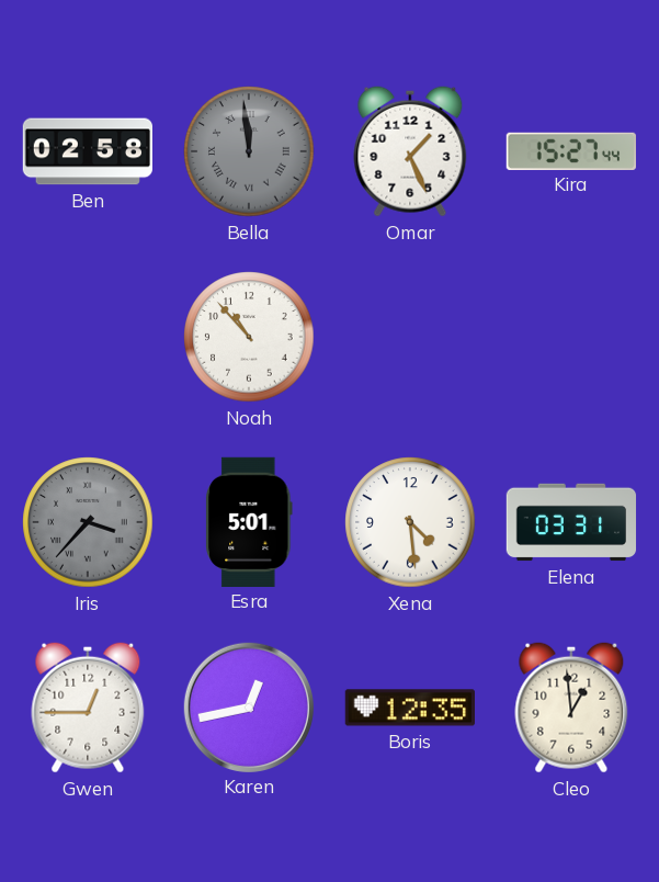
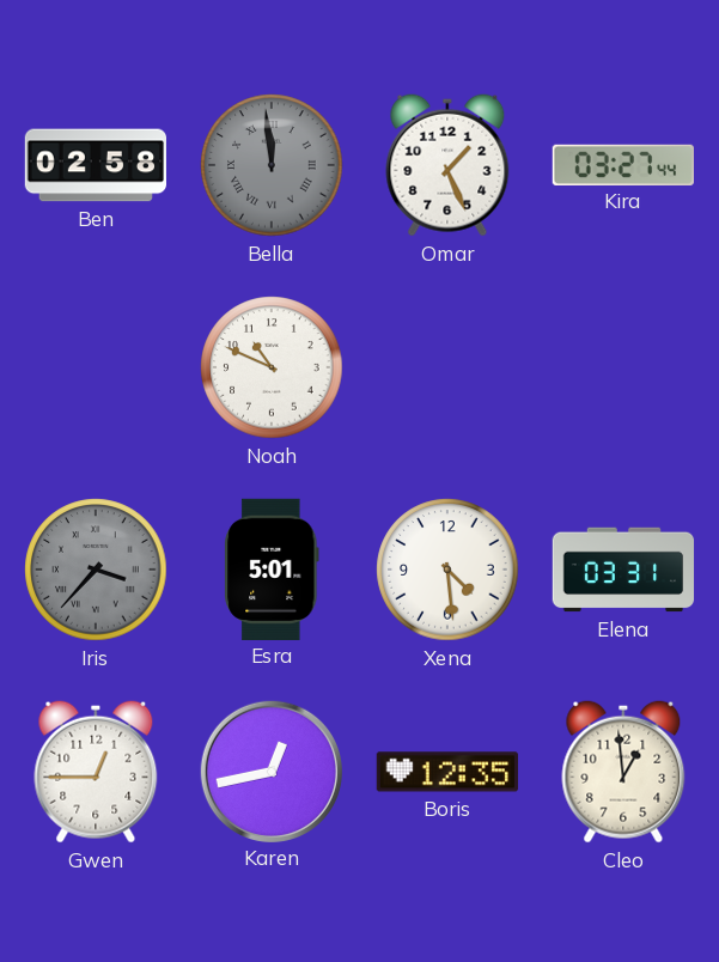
Kira: 15:27 -> 03:27
Noah: 10:53 -> 10:49
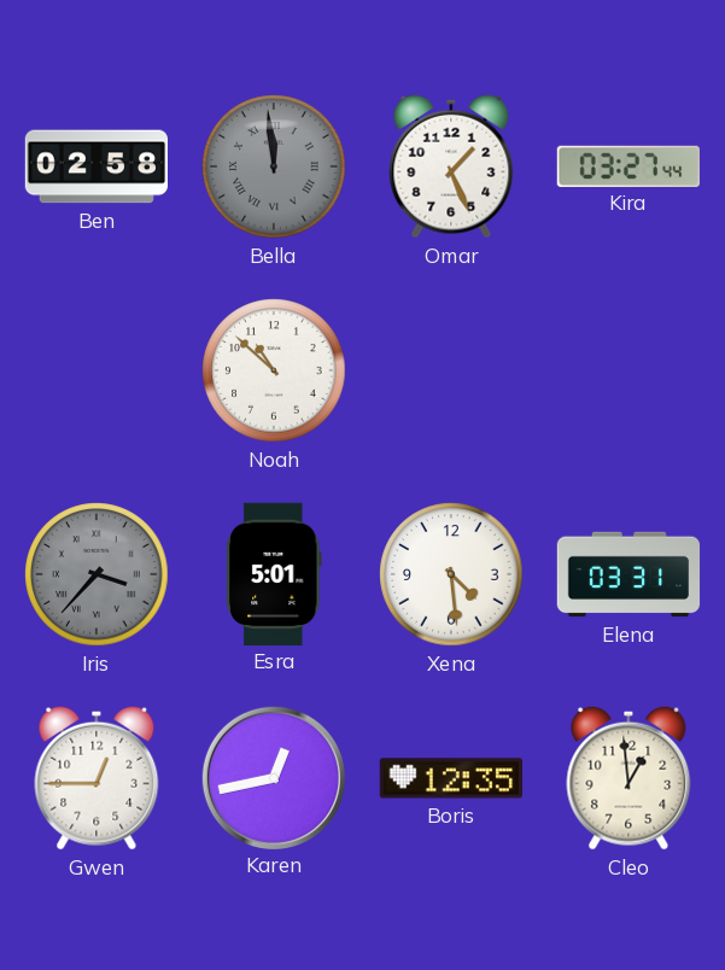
Noah: 10:49 -> 10:52
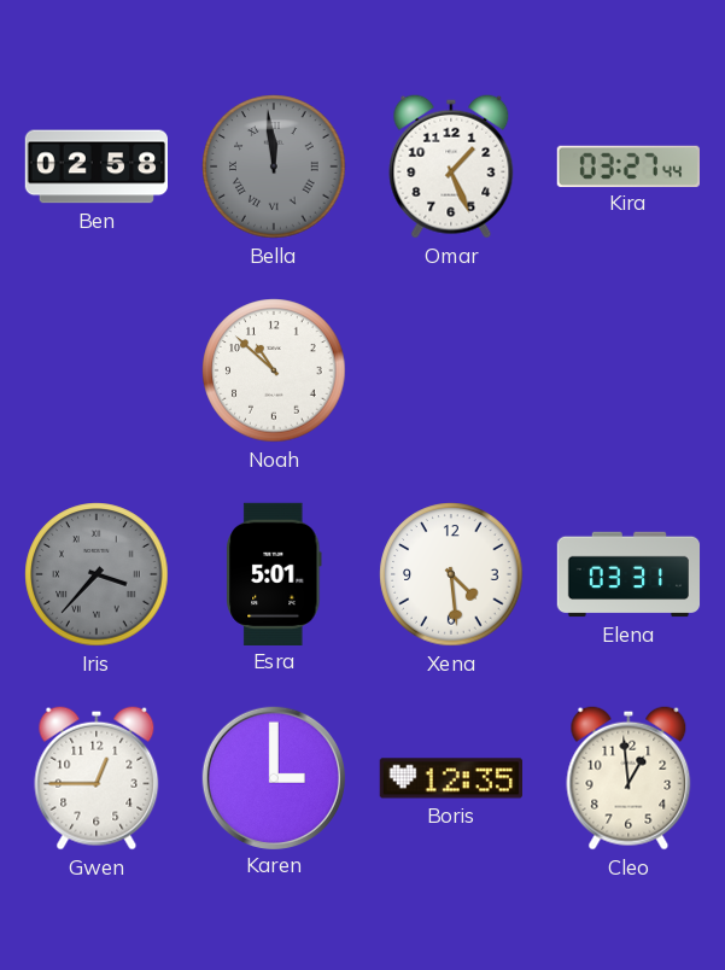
Karen: 12:43 -> 3:00
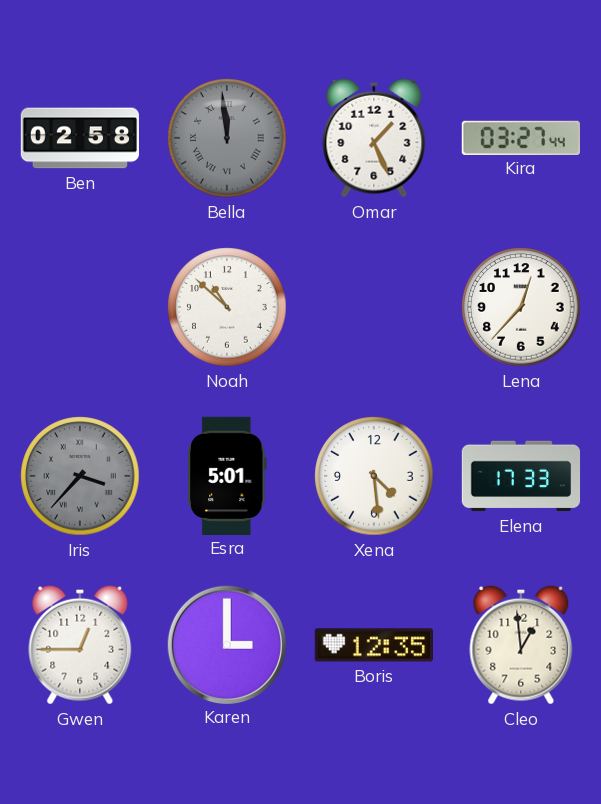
Lena: none -> 12:37
Elena: 03:31 -> 17:33
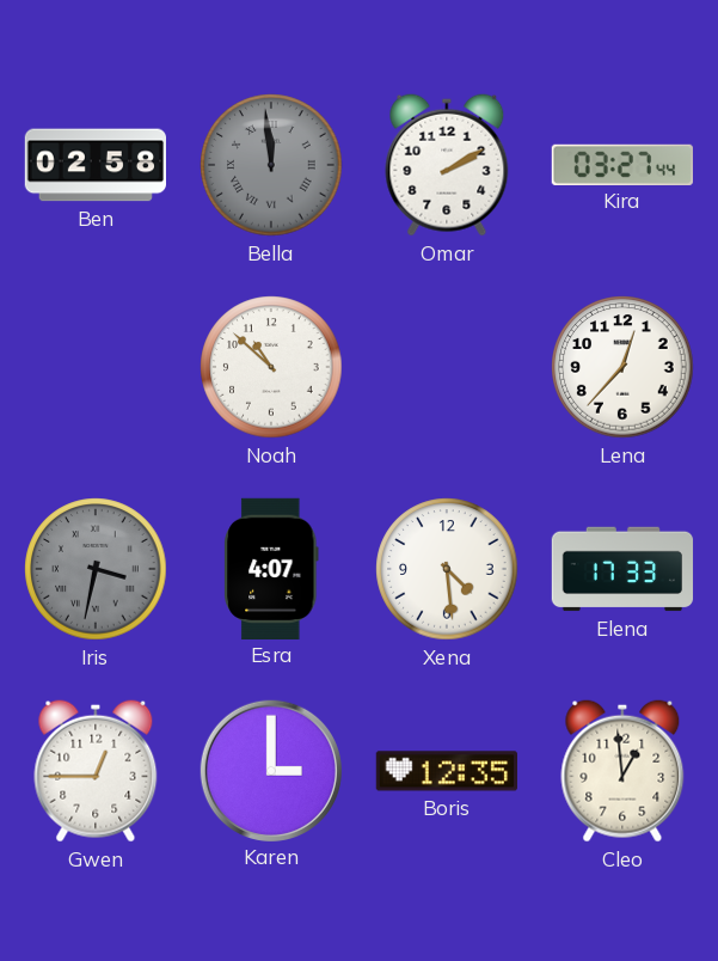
Omar: 1:26 -> 2:10
Iris: 3:37 -> 3:32
Esra: 5:01 -> 4:07
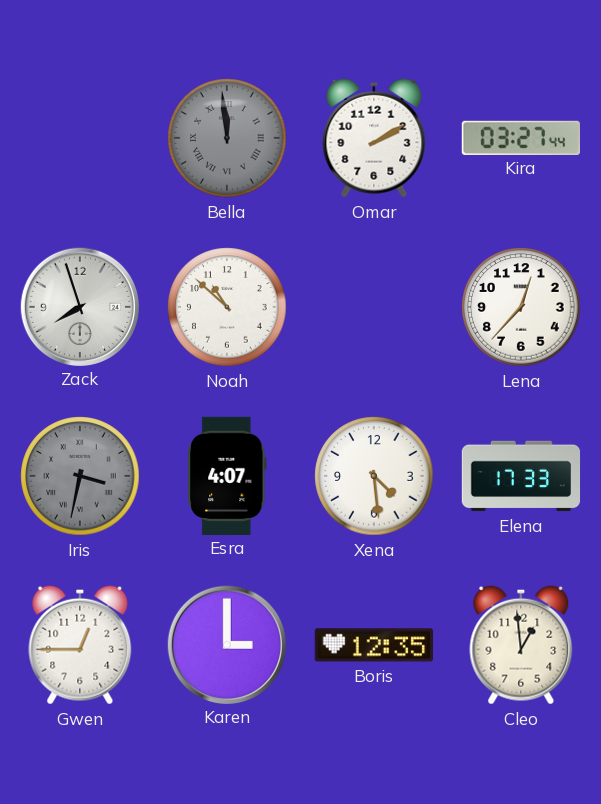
Ben: 02:58 -> none
Zack: none -> 7:57
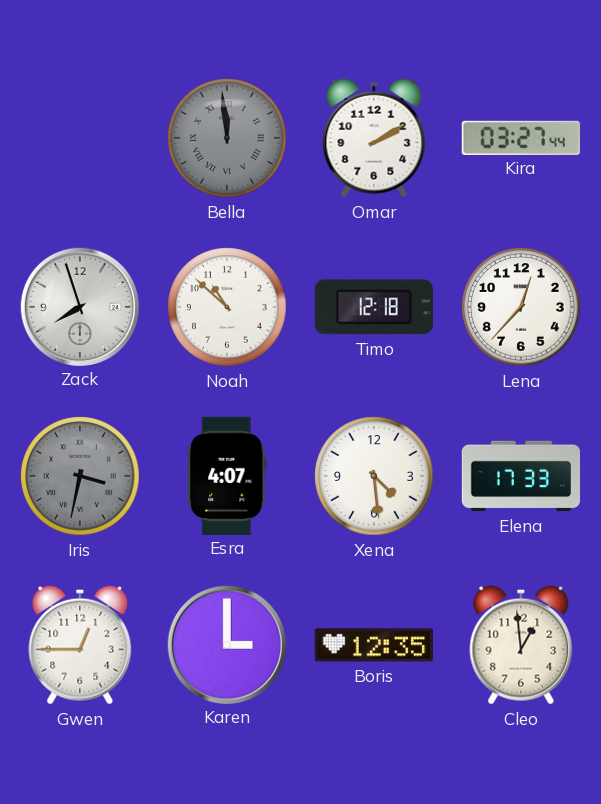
Timo: none -> 12:18
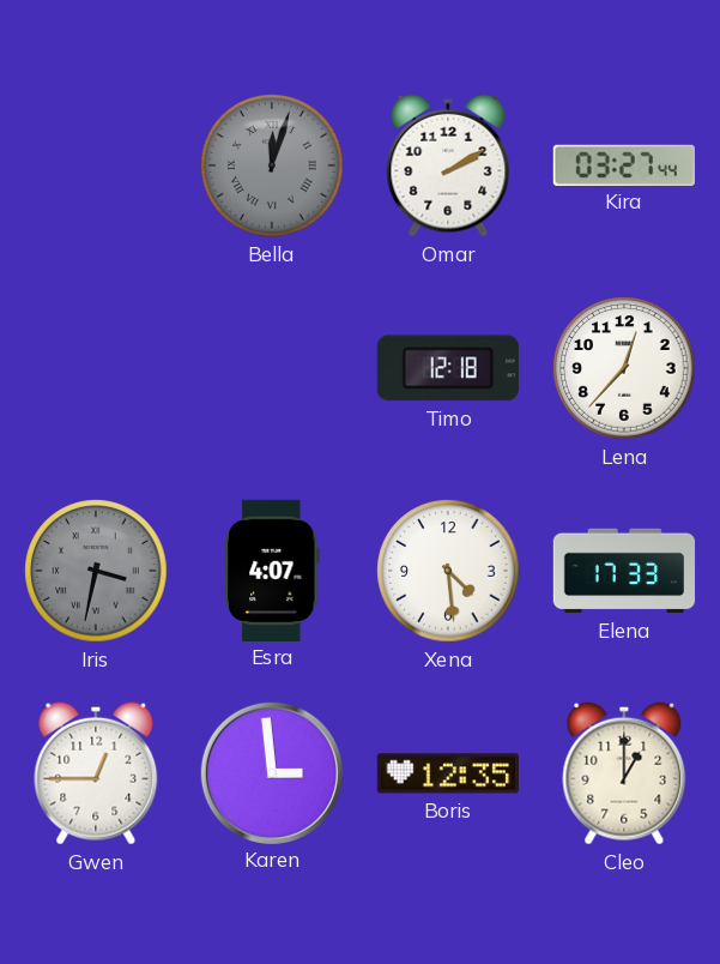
Bella: 11:59 -> 12:03
Zack: 7:57 -> none
Noah: 10:52 -> none
Karen: 3:00 -> 2:59
Cleo: 12:59 -> 1:00
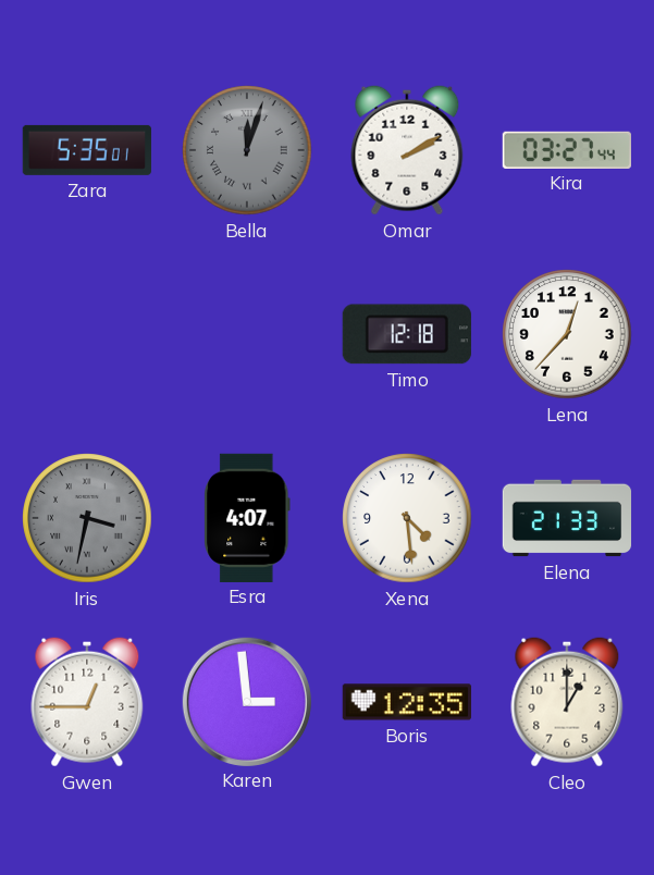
Zara: none -> 5:35
Elena: 17:33 -> 21:33
